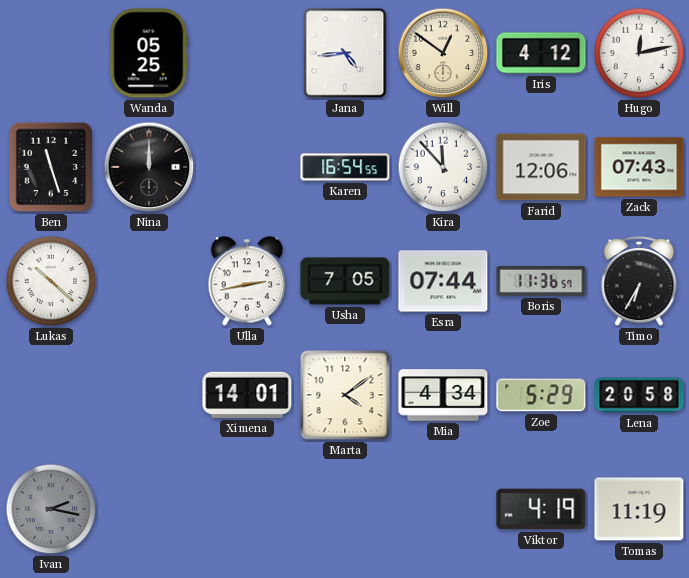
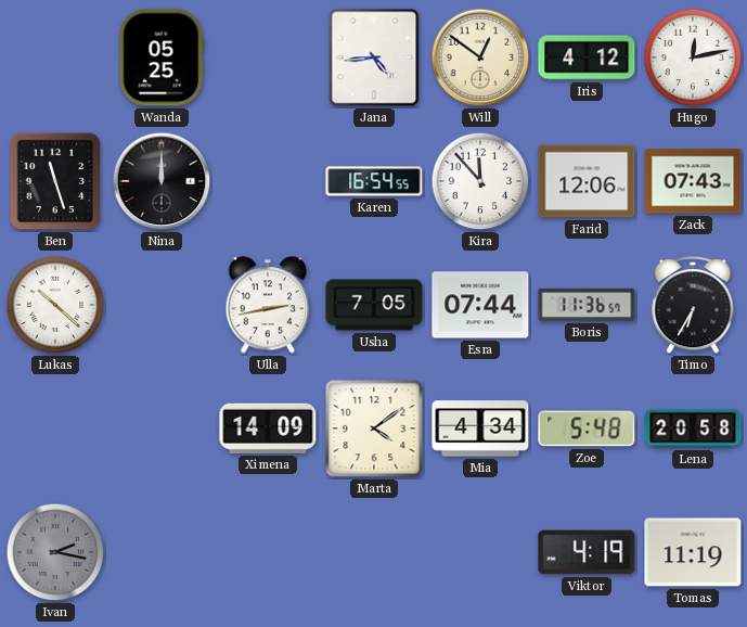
Ximena: 14:01 -> 14:09
Zoe: 5:29 -> 5:48
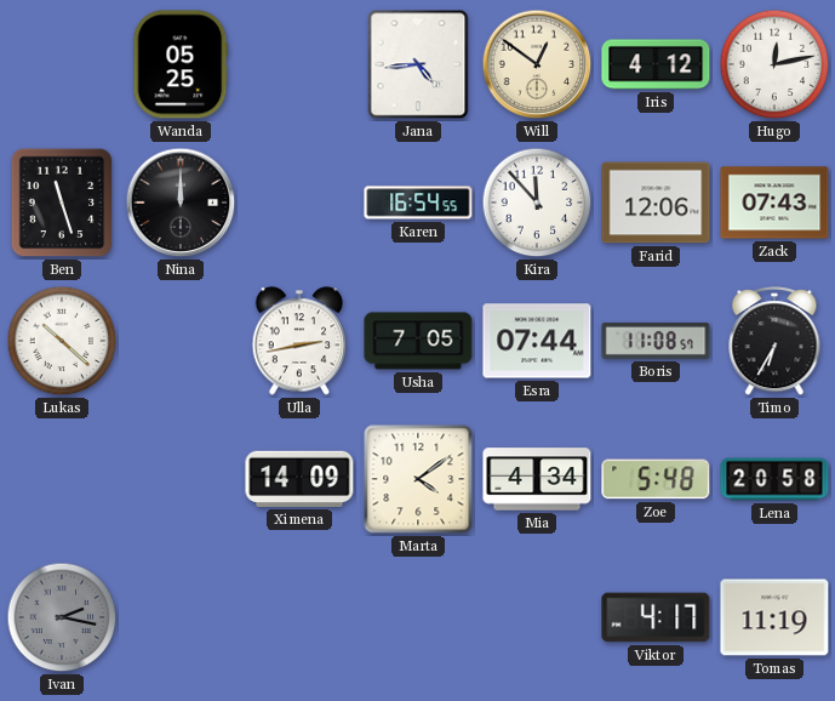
Boris: 11:36 -> 11:08
Viktor: 4:19 -> 4:17
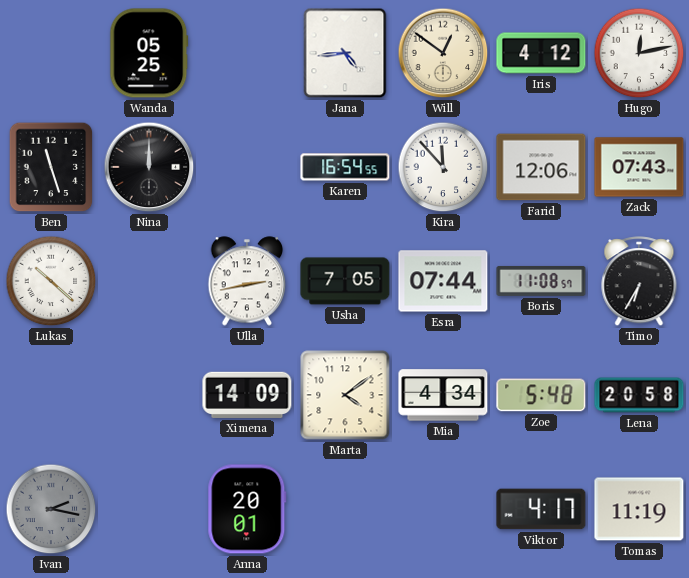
Anna: none -> 20:01
